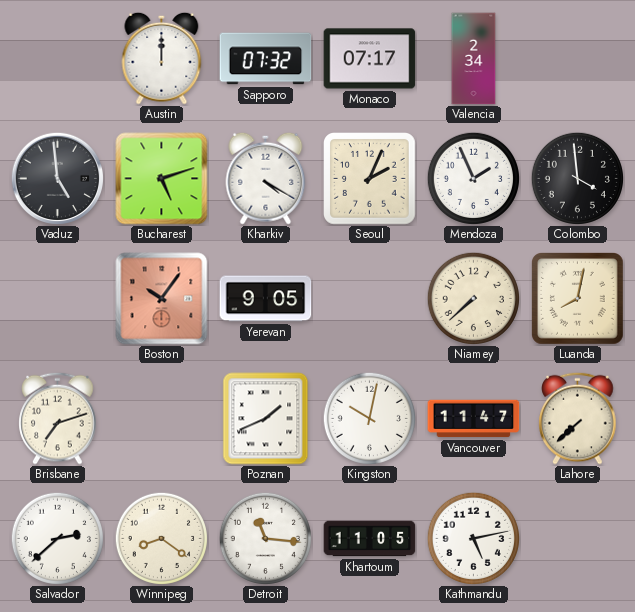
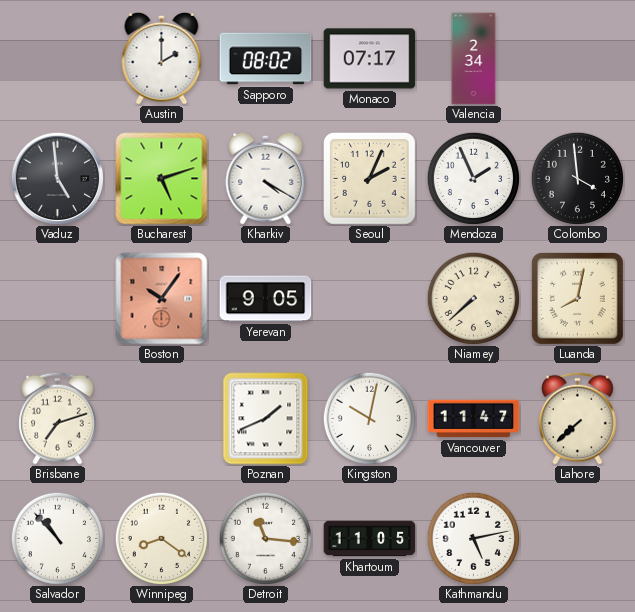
Austin: 12:00 -> 2:00
Sapporo: 07:32 -> 08:02
Salvador: 2:38 -> 10:53
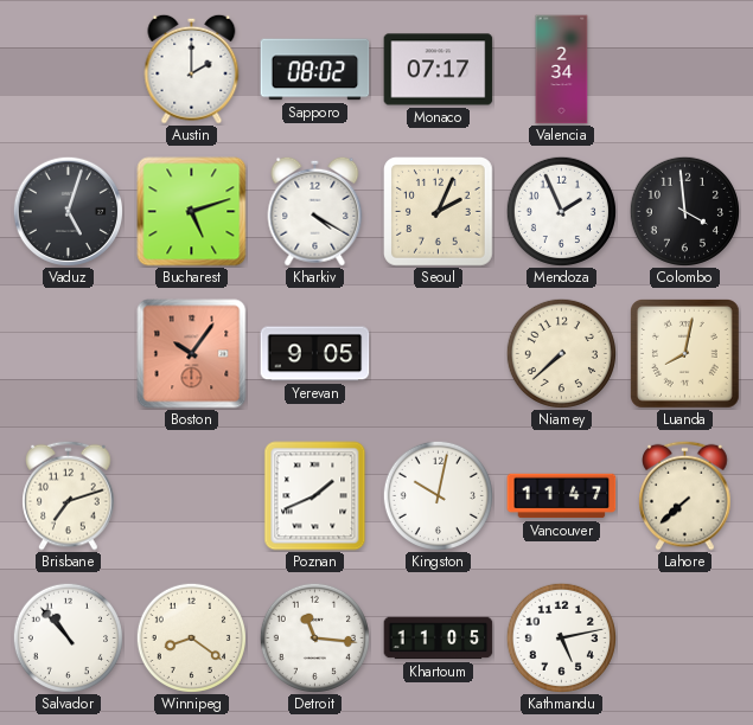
Vaduz: 4:59 -> 5:03
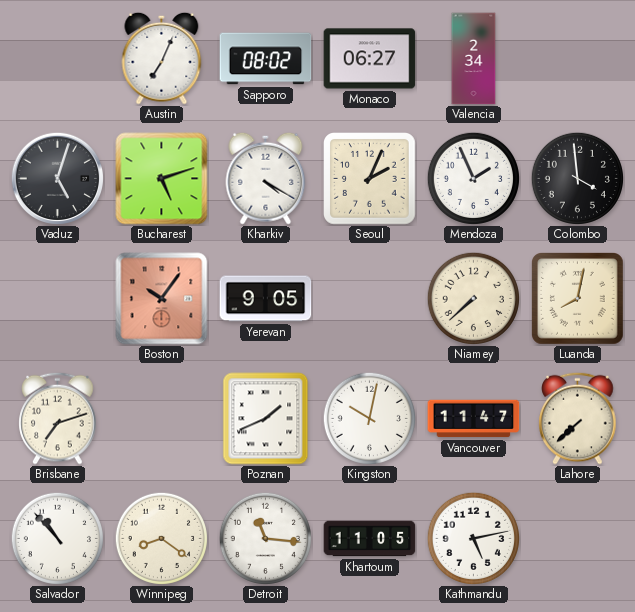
Austin: 2:00 -> 7:04
Monaco: 07:17 -> 06:27
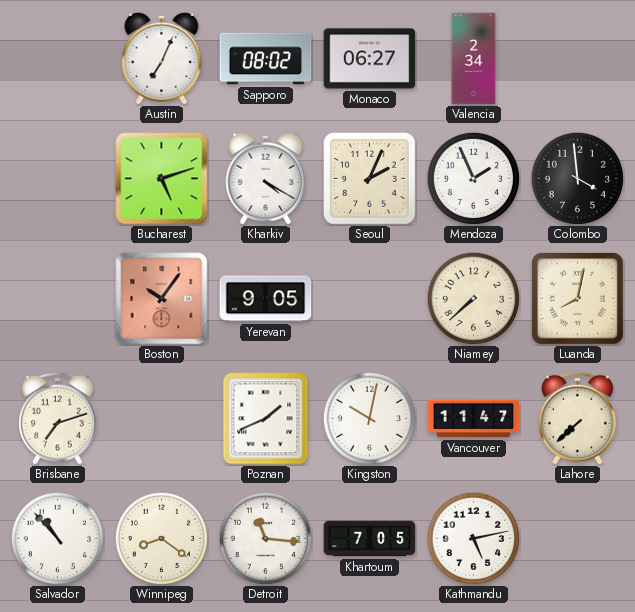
Vaduz: 5:03 -> none
Khartoum: 11:05 -> 7:05
